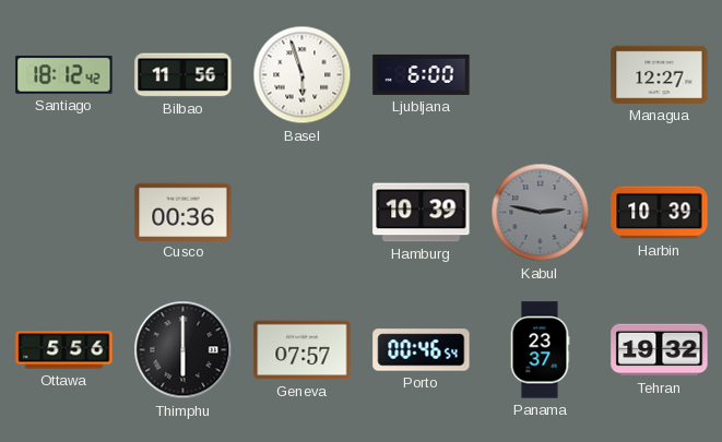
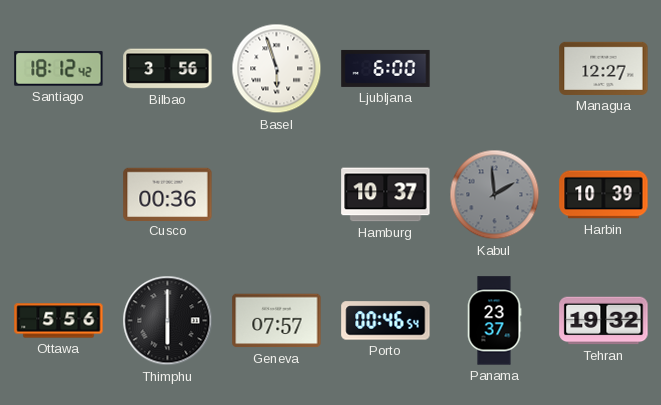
Bilbao: 11:56 -> 3:56
Hamburg: 10:39 -> 10:37
Kabul: 2:47 -> 1:59
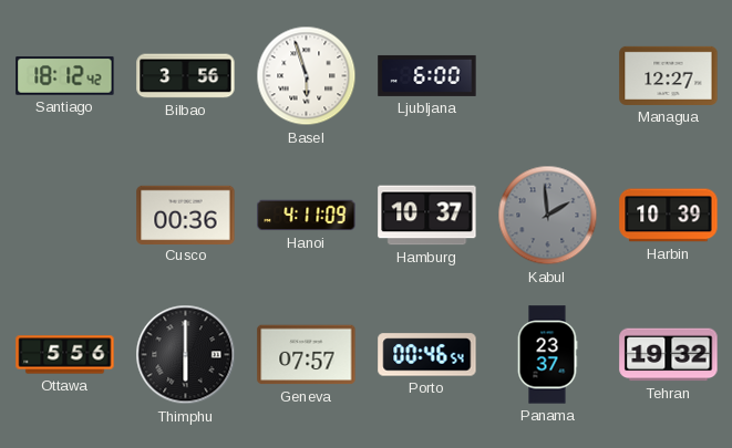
Hanoi: none -> 4:11
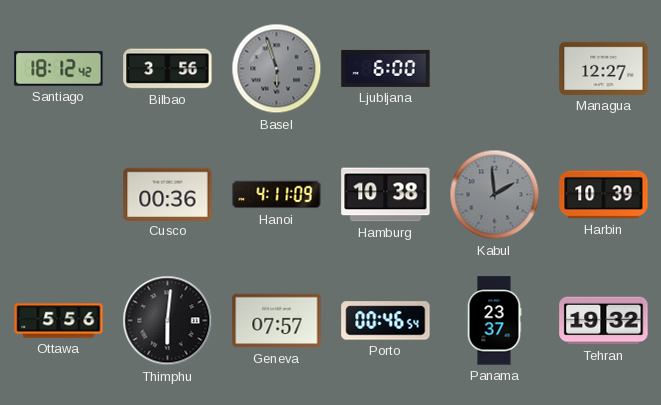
Basel dial: white -> grey
Hamburg: 10:37 -> 10:38
Thimphu: 6:00 -> 6:01
